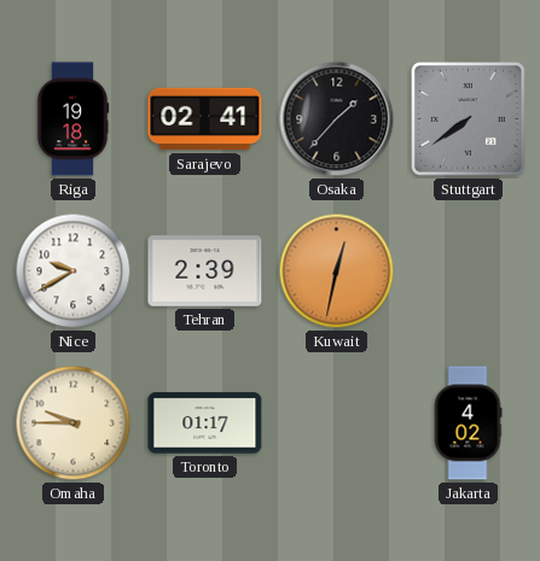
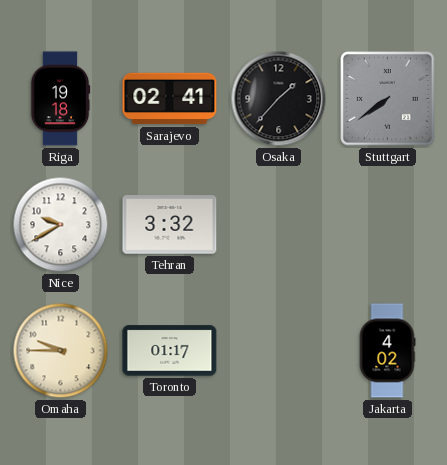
Tehran: 2:39 -> 3:32
Kuwait: 12:32 -> none
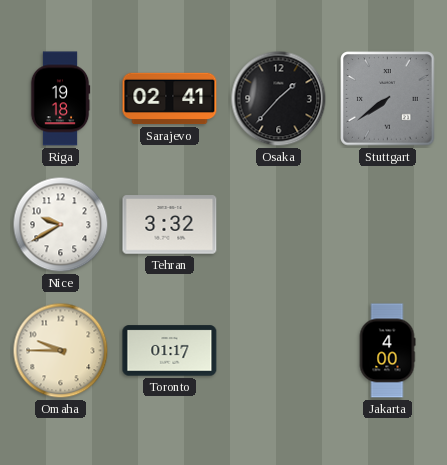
Jakarta: 4:02 -> 4:00
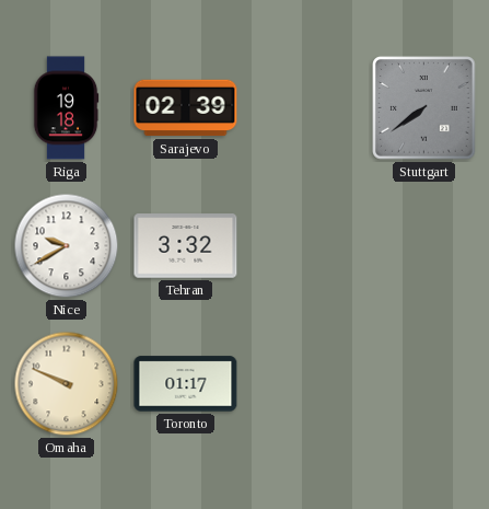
Sarajevo: 02:41 -> 02:39
Osaka: 1:37 -> none
Omaha: 9:45 -> 9:49
Jakarta: 4:00 -> none
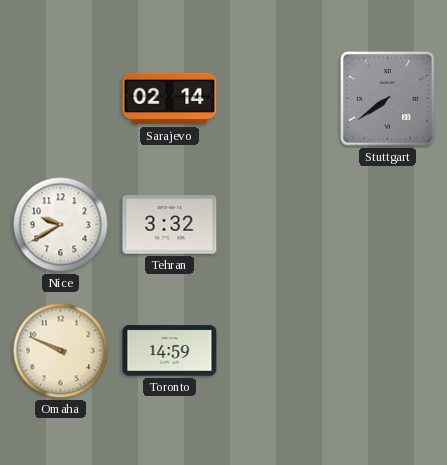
Riga: 19:18 -> none
Sarajevo: 02:39 -> 02:14
Toronto: 01:17 -> 14:59
